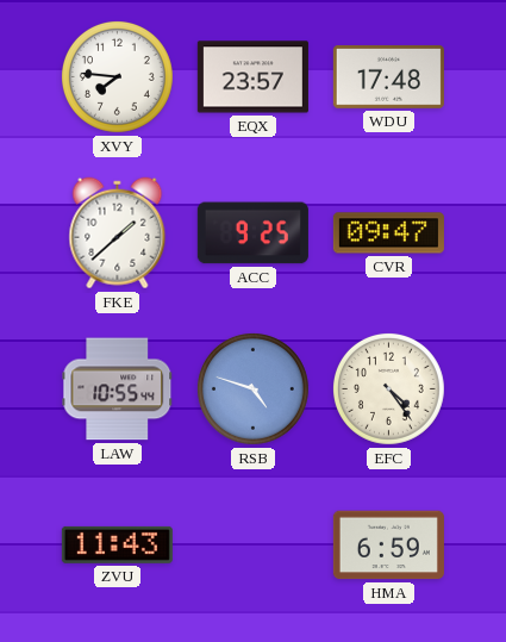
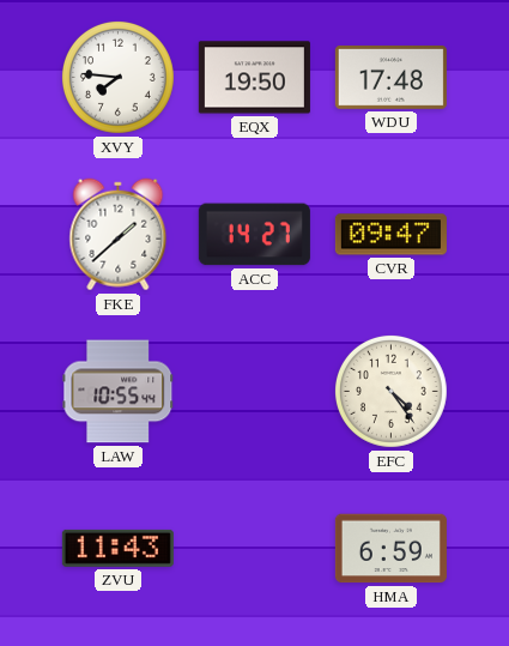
EQX: 23:57 -> 19:50
ACC: 9:25 -> 14:27
RSB: 4:48 -> none
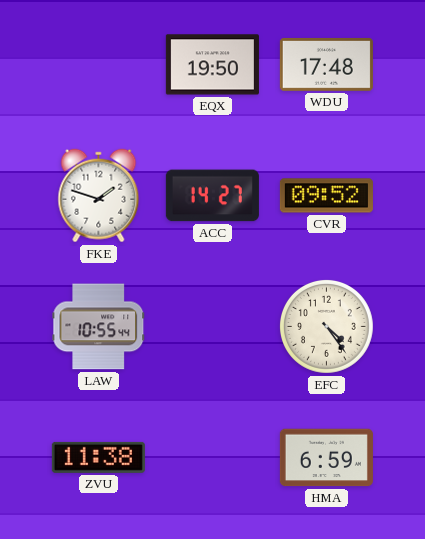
XVY: 7:46 -> none
FKE: 1:38 -> 1:48
CVR: 09:47 -> 09:52
ZVU: 11:43 -> 11:38
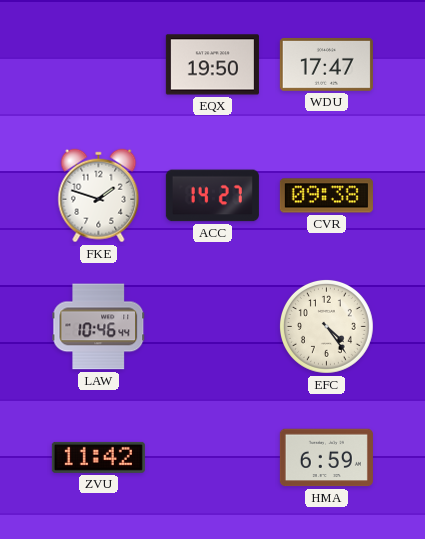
WDU: 17:48 -> 17:47
CVR: 09:52 -> 09:38
LAW: 10:55 -> 10:46
ZVU: 11:38 -> 11:42
